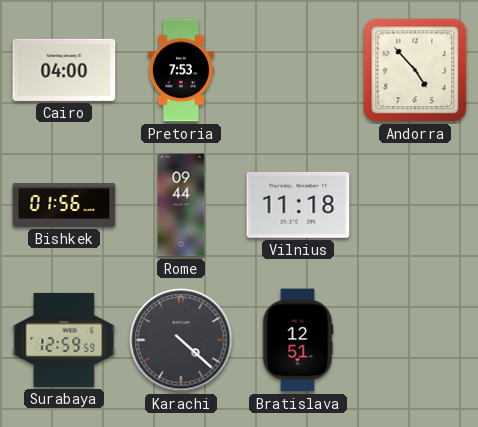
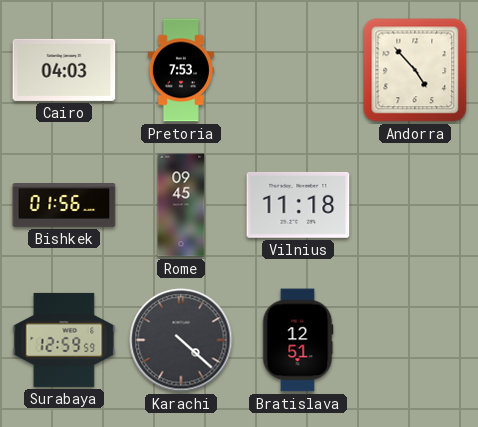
Cairo: 04:00 -> 04:03
Rome: 09:44 -> 09:45
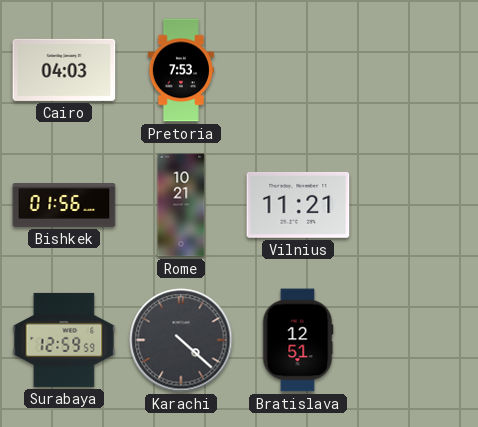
Andorra: 4:53 -> none
Rome: 09:45 -> 10:21
Vilnius: 11:18 -> 11:21
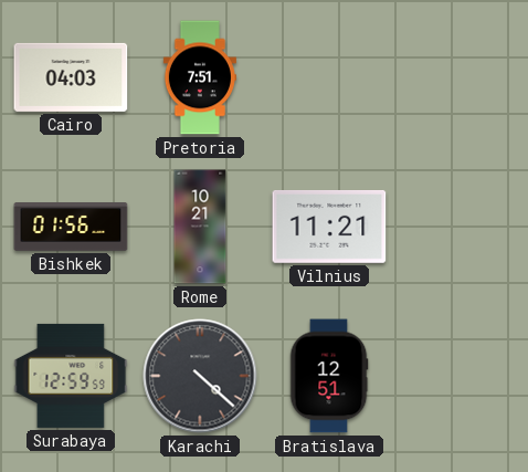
Pretoria: 7:53 -> 7:51
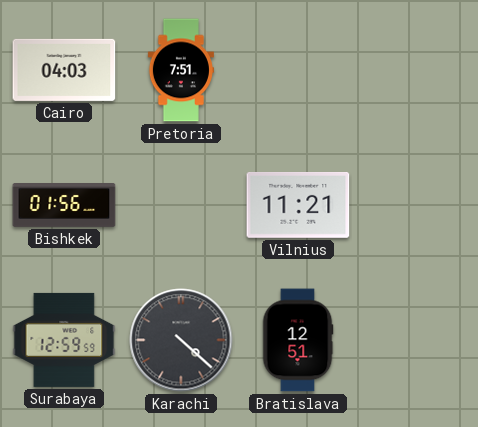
Rome: 10:21 -> none
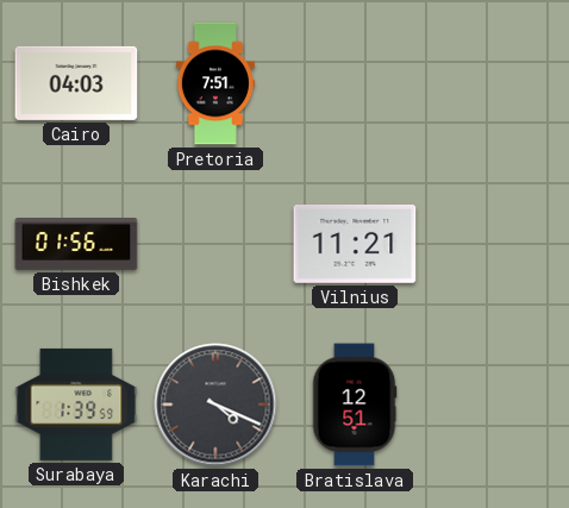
Surabaya: 12:59 -> 1:39
Karachi: 4:22 -> 4:19
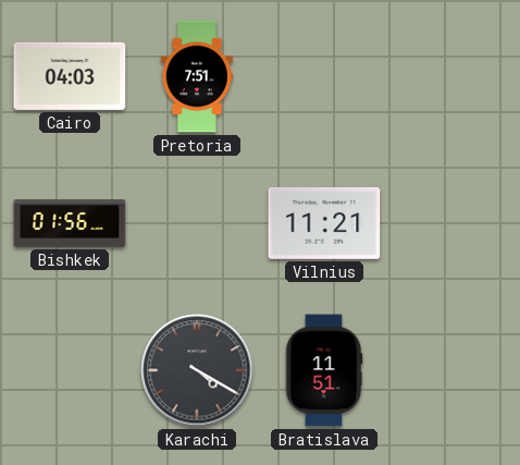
Surabaya: 1:39 -> none
Karachi: 4:19 -> 4:20
Bratislava: 12:51 -> 11:51
